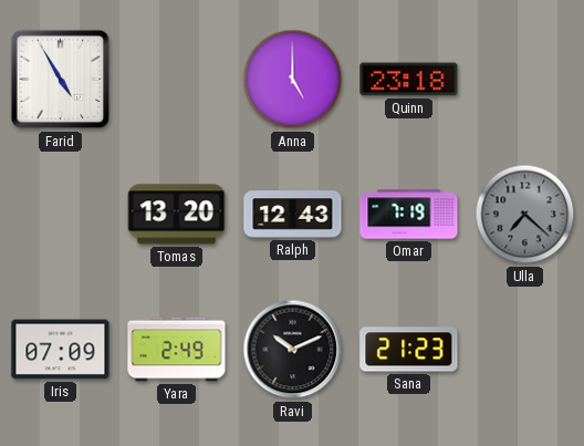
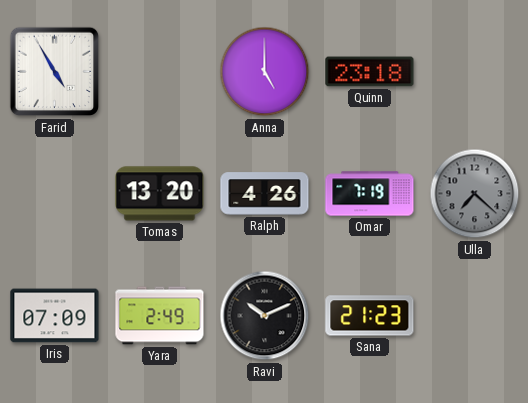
Ralph: 12:43 -> 4:26
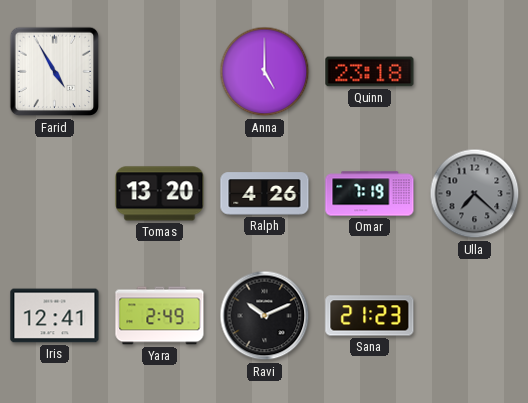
Iris: 07:09 -> 12:41
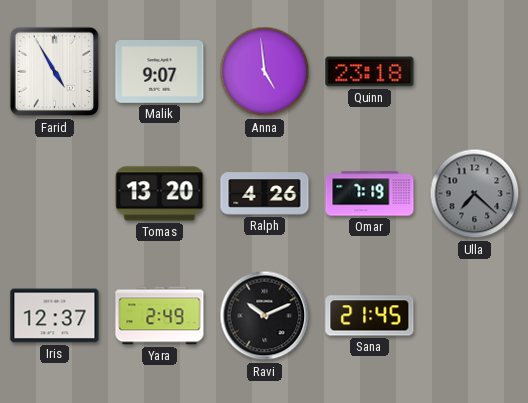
Malik: none -> 9:07
Anna: 5:00 -> 4:59
Iris: 12:41 -> 12:37
Sana: 21:23 -> 21:45
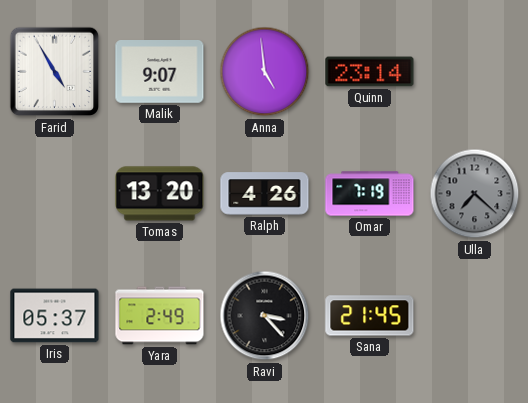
Quinn: 23:18 -> 23:14
Iris: 12:37 -> 05:37
Ravi: 10:11 -> 3:23
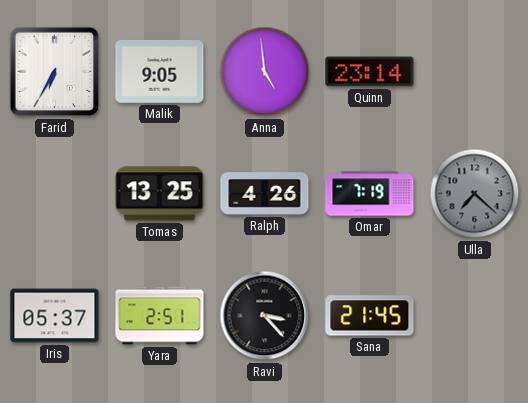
Farid: 4:55 -> 6:35
Malik: 9:07 -> 9:05
Tomas: 13:20 -> 13:25
Yara: 2:49 -> 2:51
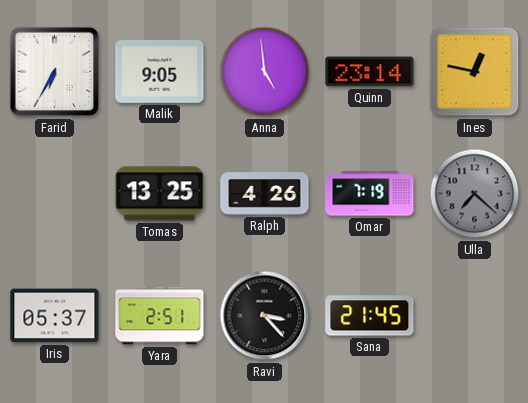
Ines: none -> 12:47
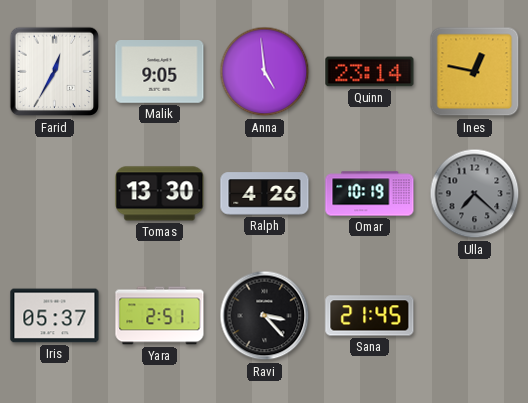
Farid: 6:35 -> 12:35
Tomas: 13:25 -> 13:30
Omar: 7:19 -> 10:19
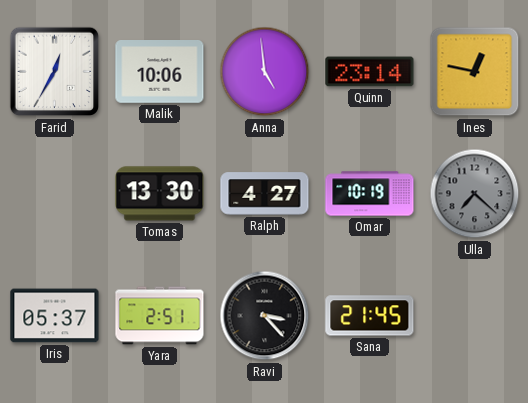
Malik: 9:05 -> 10:06
Ralph: 4:26 -> 4:27
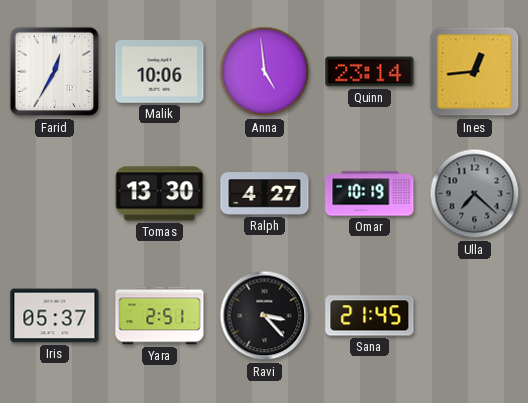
Ines: 12:47 -> 12:44
